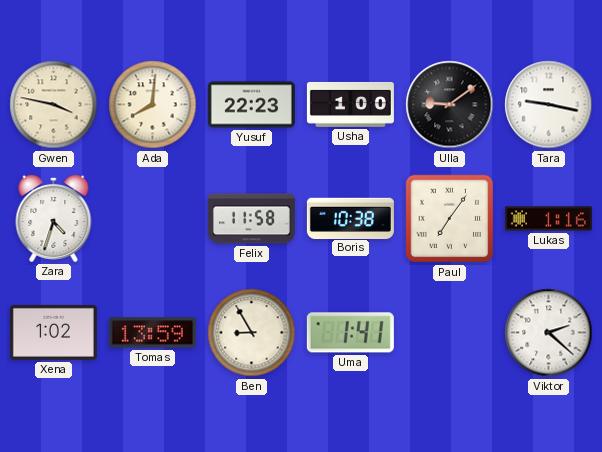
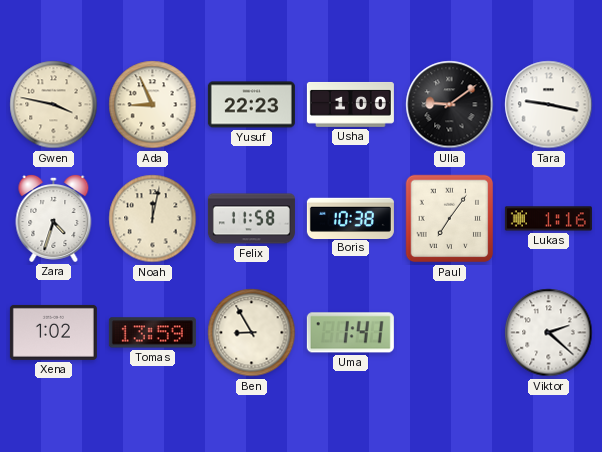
Ada: 8:01 -> 8:56
Noah: none -> 12:02
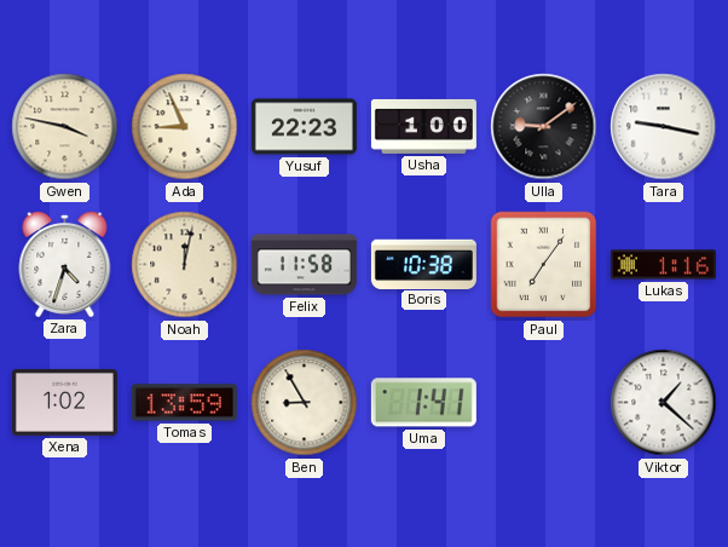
Viktor: 2:22 -> 1:22
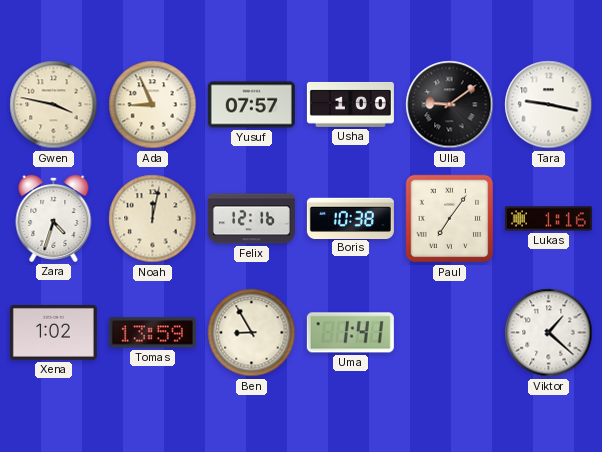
Yusuf: 22:23 -> 07:57
Felix: 11:58 -> 12:16
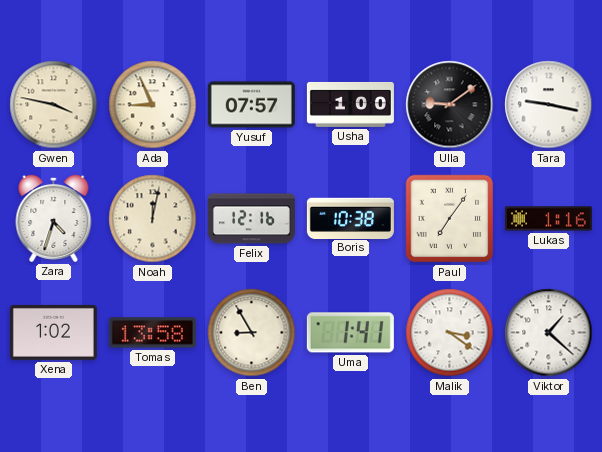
Tomas: 13:59 -> 13:58
Malik: none -> 3:21
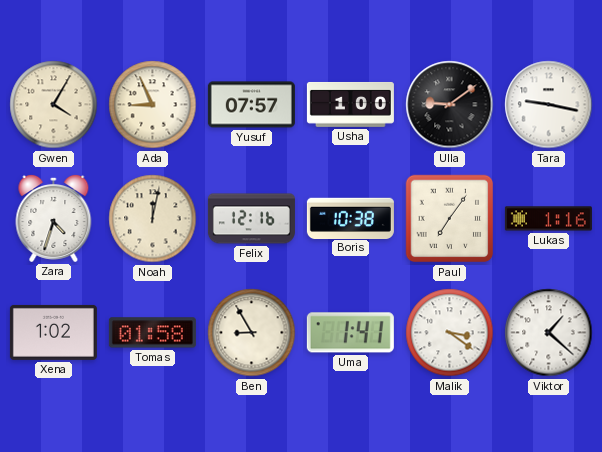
Gwen: 3:47 -> 4:05
Tomas: 13:58 -> 01:58
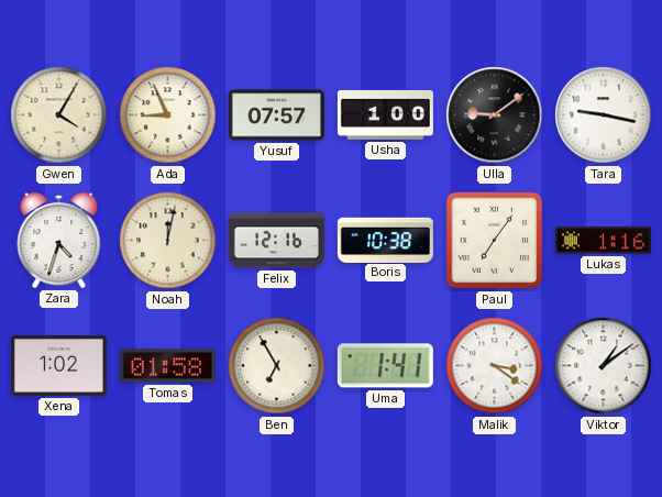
Ben: 8:55 -> 6:55
Viktor: 1:22 -> 1:09
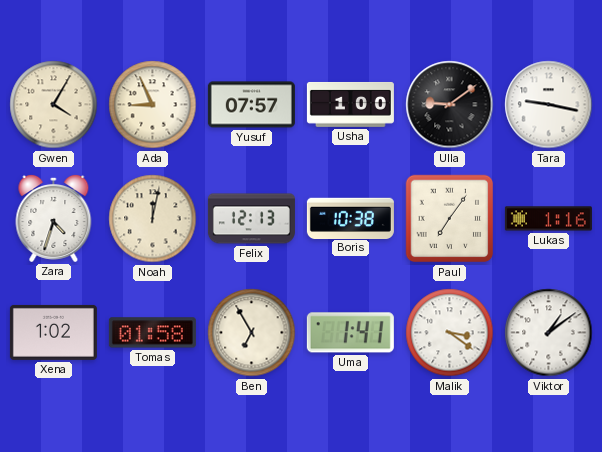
Felix: 12:16 -> 12:13
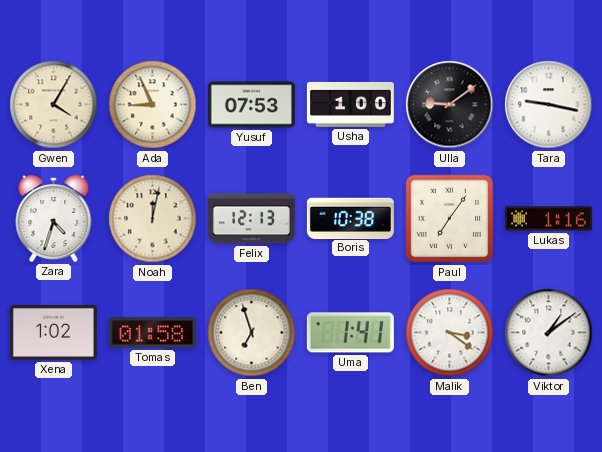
Yusuf: 07:57 -> 07:53
Ben: 6:55 -> 6:57
